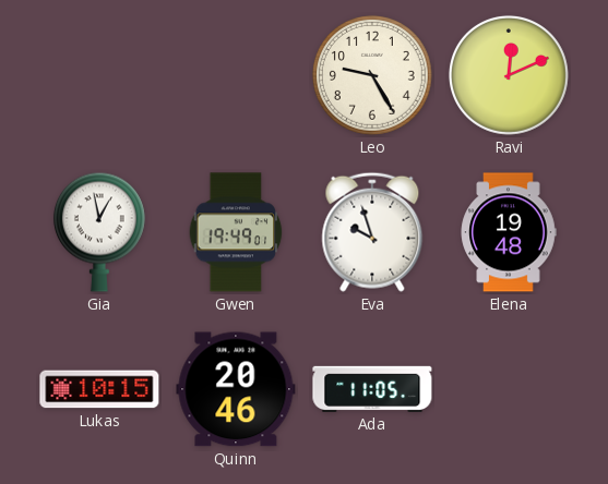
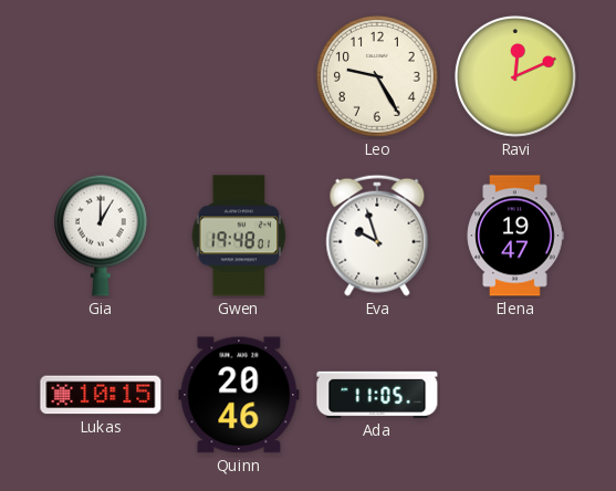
Gia: 12:58 -> 1:00
Gwen: 19:49 -> 19:48
Elena: 19:48 -> 19:47
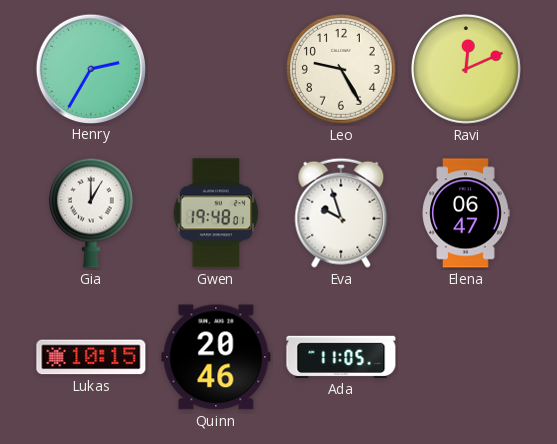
Henry: none -> 2:35
Elena: 19:47 -> 06:47
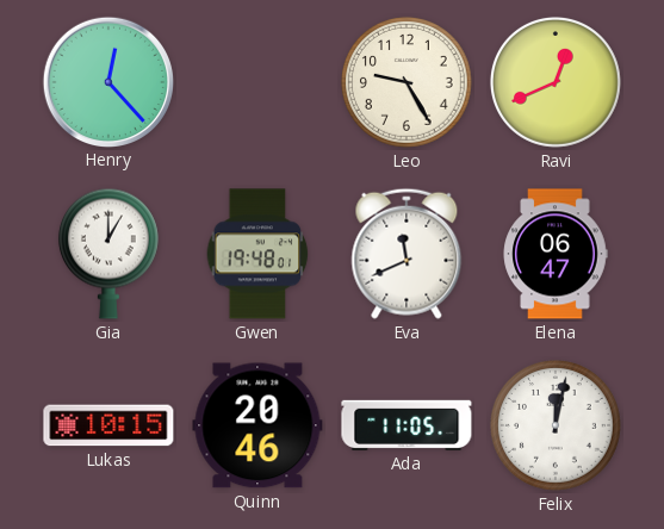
Henry: 2:35 -> 12:23
Ravi: 12:11 -> 12:41
Eva: 9:57 -> 11:41
Felix: none -> 12:02
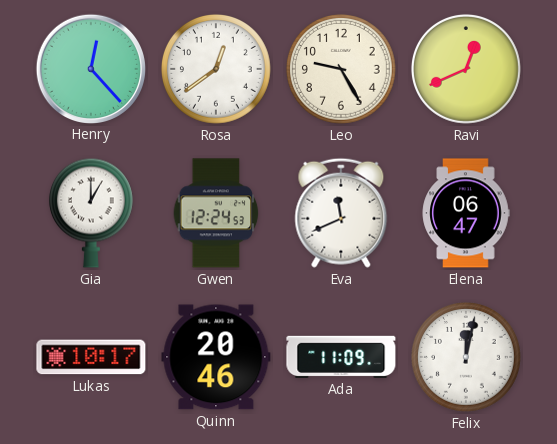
Rosa: none -> 12:39
Gwen: 19:48 -> 12:24
Lukas: 10:15 -> 10:17
Ada: 11:05 -> 11:09
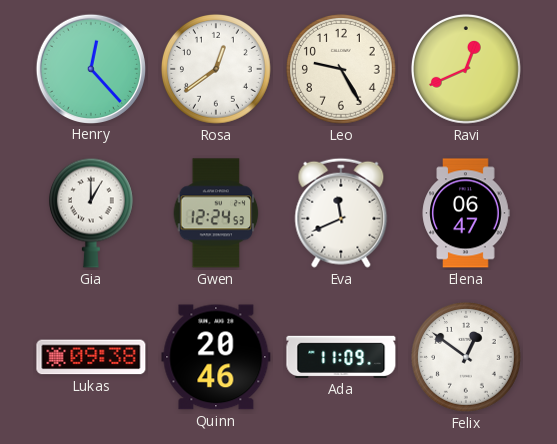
Lukas: 10:17 -> 09:38
Felix: 12:02 -> 12:51
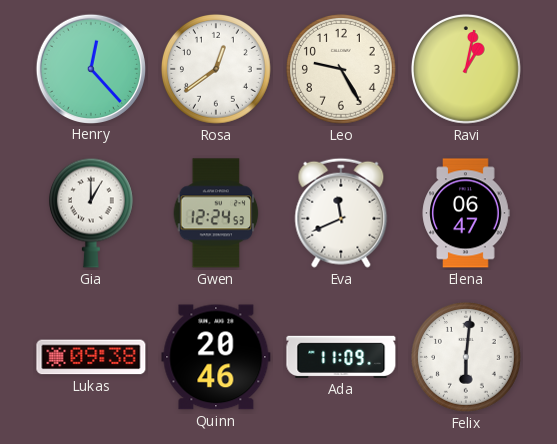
Ravi: 12:41 -> 1:02
Felix: 12:51 -> 6:01
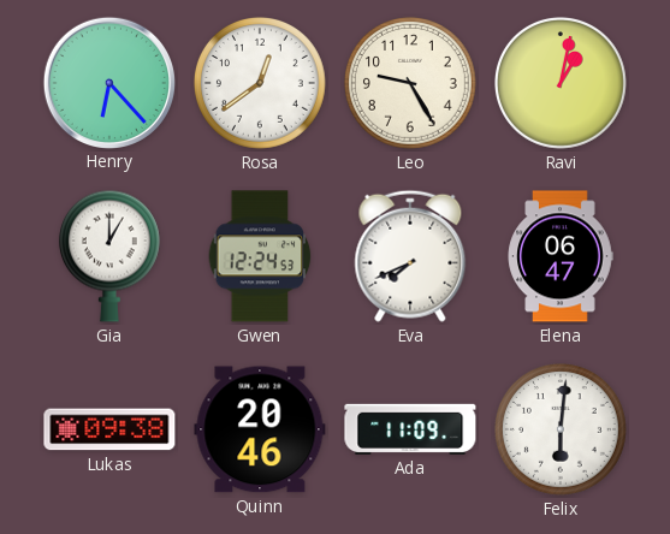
Henry: 12:23 -> 6:23
Eva: 11:41 -> 7:41
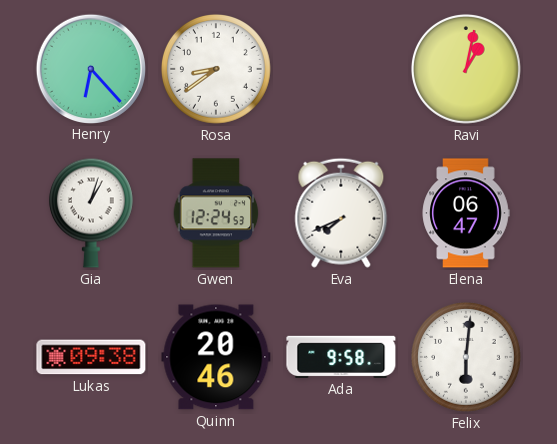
Rosa: 12:39 -> 8:39
Leo: 9:25 -> none
Gia: 1:00 -> 1:03
Ada: 11:09 -> 9:58
